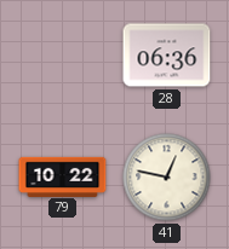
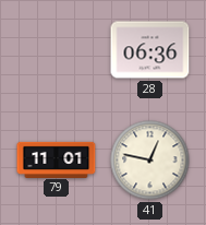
79: 10:22 -> 11:01
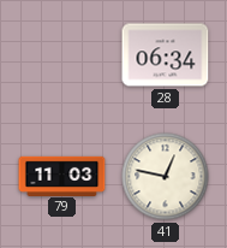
28: 06:36 -> 06:34
79: 11:01 -> 11:03
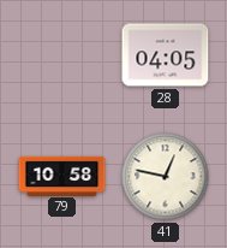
28: 06:34 -> 04:05
79: 11:03 -> 10:58
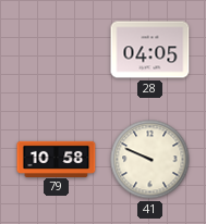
41: 12:47 -> 9:49
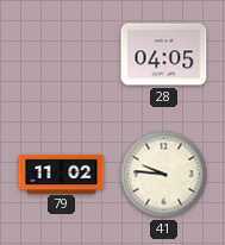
79: 10:58 -> 11:02
41: 9:49 -> 9:46
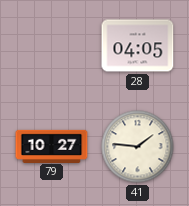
79: 11:02 -> 10:27
41: 9:46 -> 1:46
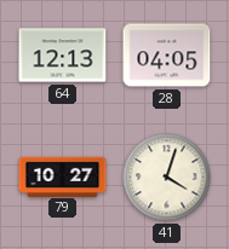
64: none -> 12:13
41: 1:46 -> 4:03
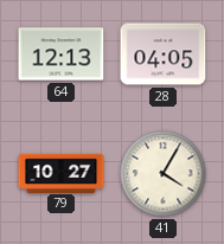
41: 4:03 -> 4:05
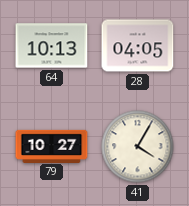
64: 12:13 -> 10:13
